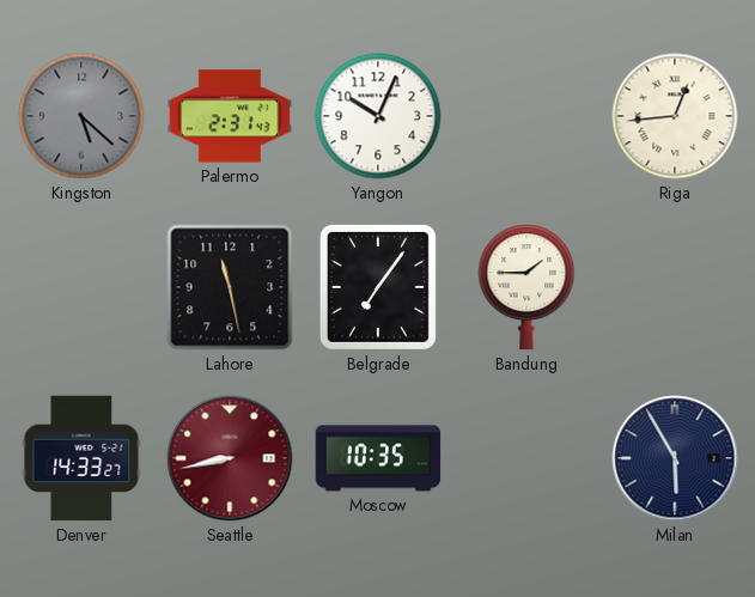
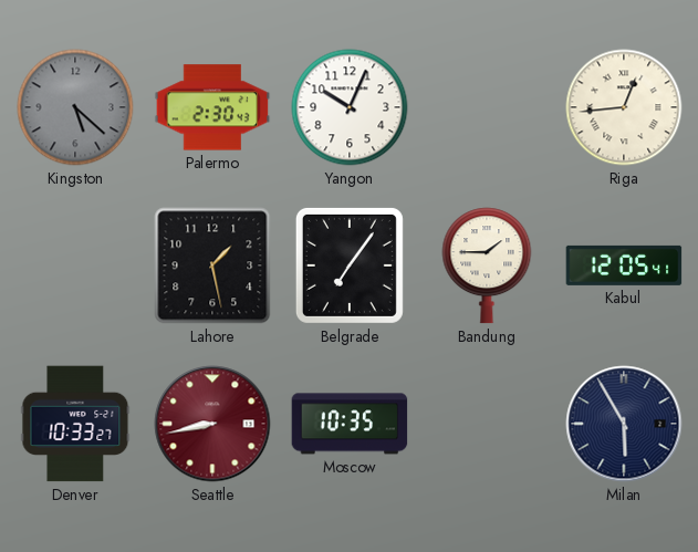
Palermo: 2:31 -> 2:30
Lahore: 11:28 -> 1:28
Kabul: none -> 12:05
Denver: 14:33 -> 10:33
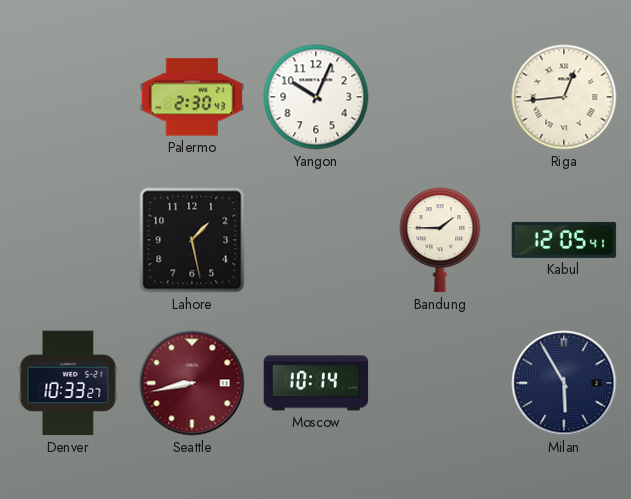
Kingston: 5:22 -> none
Belgrade: 7:06 -> none
Moscow: 10:35 -> 10:14
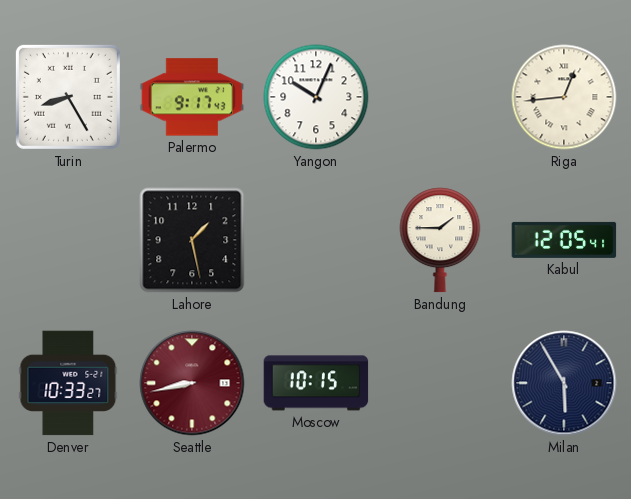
Turin: none -> 8:25
Palermo: 2:30 -> 9:17
Moscow: 10:14 -> 10:15
